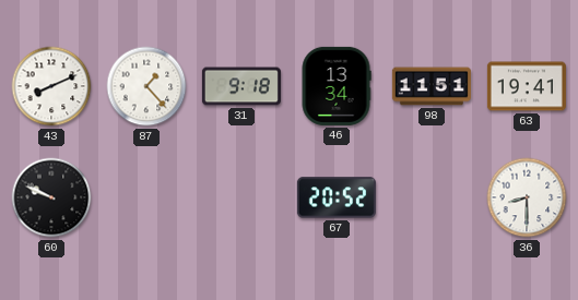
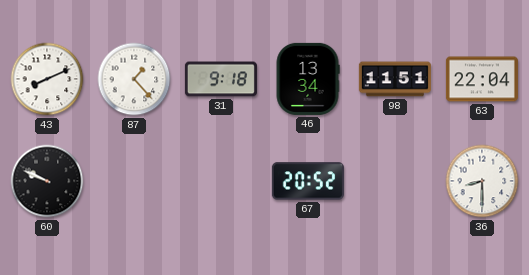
63: 19:41 -> 22:04
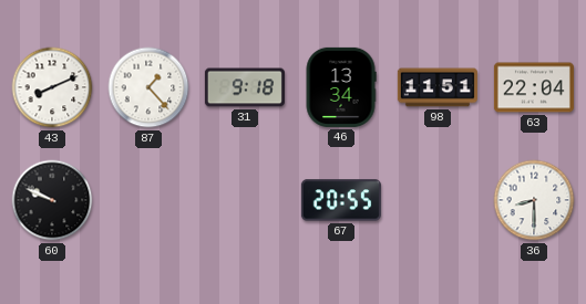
67: 20:52 -> 20:55
